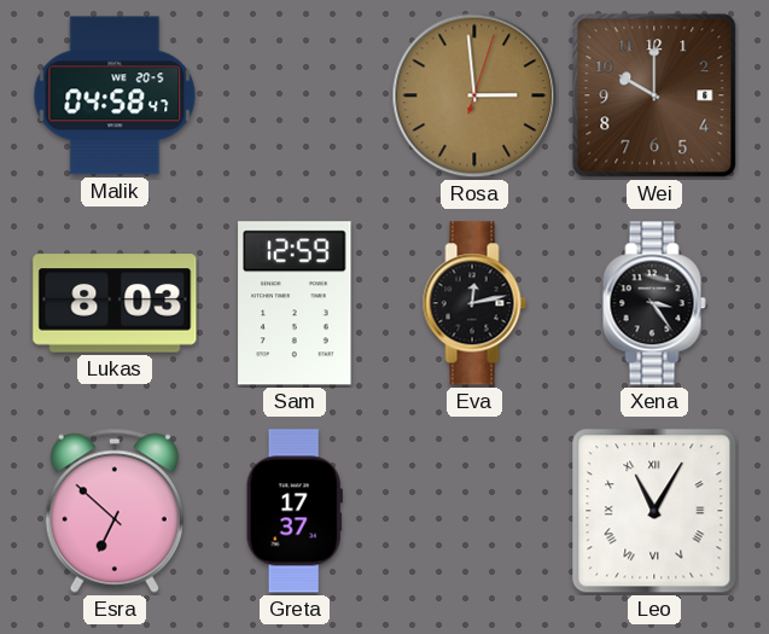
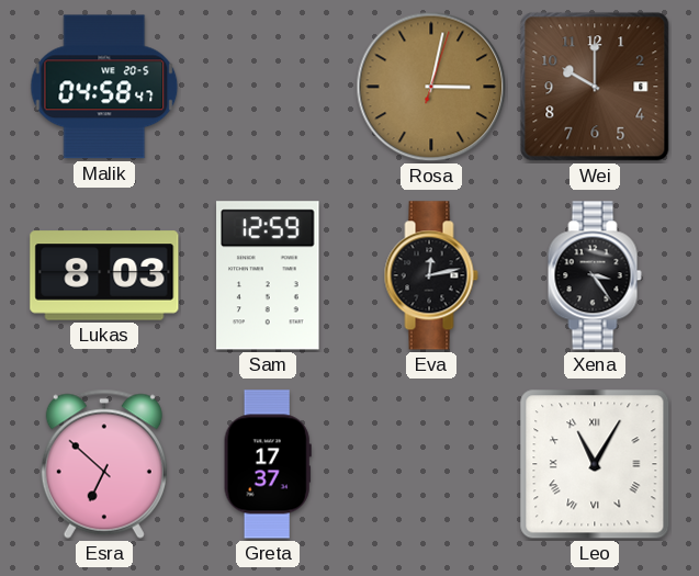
Rosa: 2:59 -> 3:02
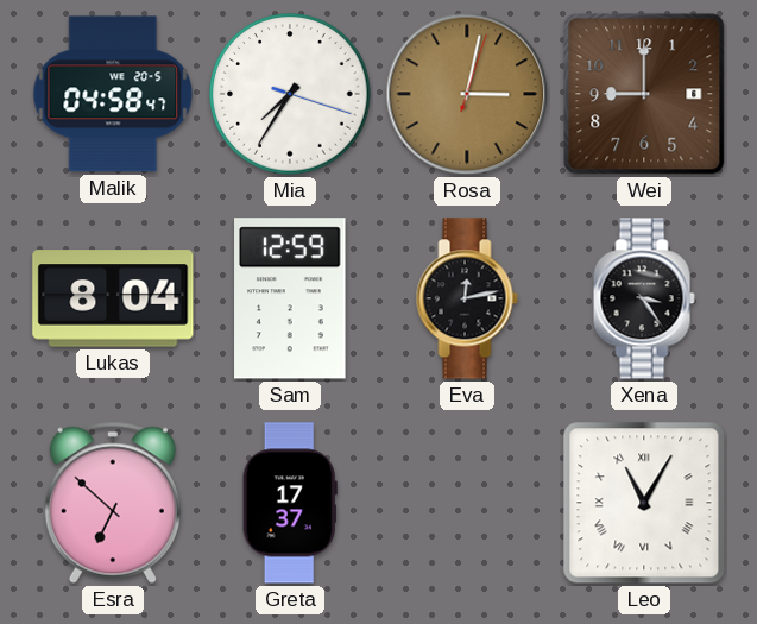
Mia: none -> 7:35
Wei: 10:00 -> 9:00
Lukas: 8:03 -> 8:04
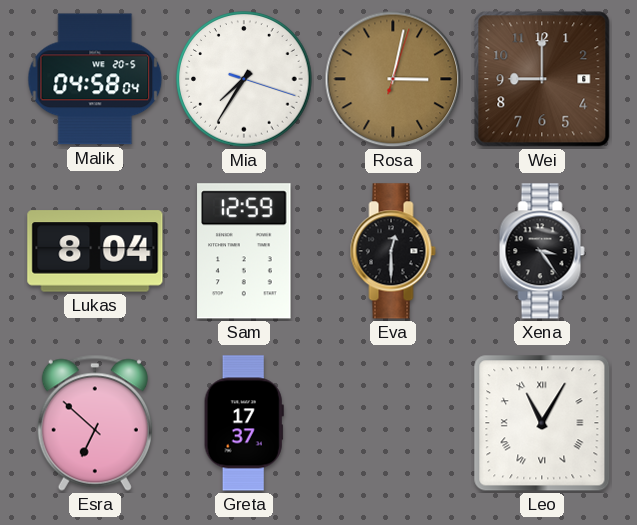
Malik: 04:58:47 -> 04:58:04
Eva: 12:13 -> 12:30
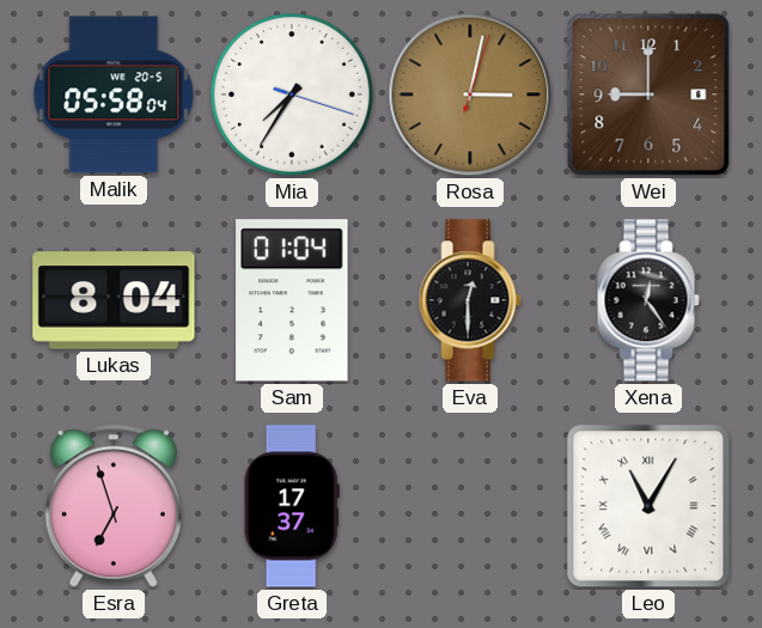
Malik: 04:58 -> 05:58
Sam: 12:59 -> 01:04
Xena: 3:24 -> 12:24
Esra: 6:52 -> 6:57
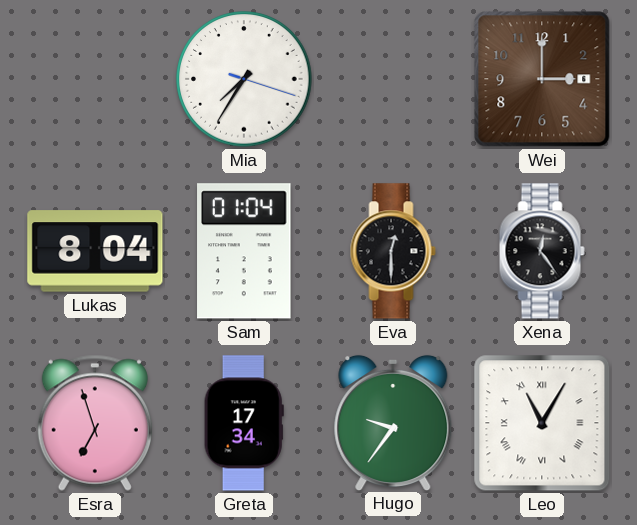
Malik: 05:58 -> none
Rosa: 3:02 -> none
Wei: 9:00 -> 3:00
Greta: 17:37 -> 17:34
Hugo: none -> 9:36
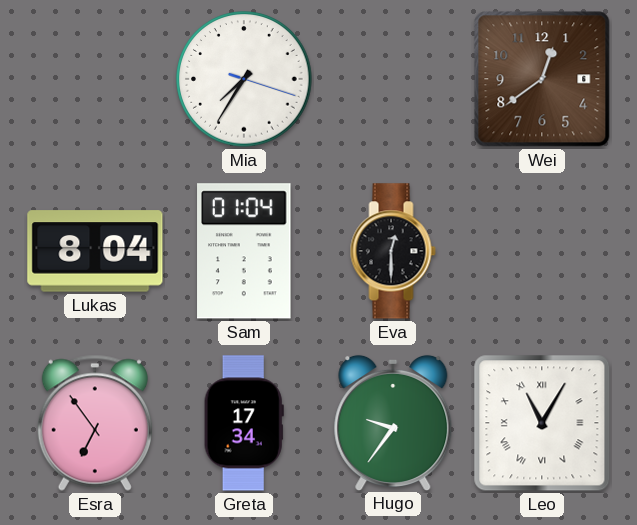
Wei: 3:00 -> 12:39
Xena: 12:24 -> none
Esra: 6:57 -> 6:54
